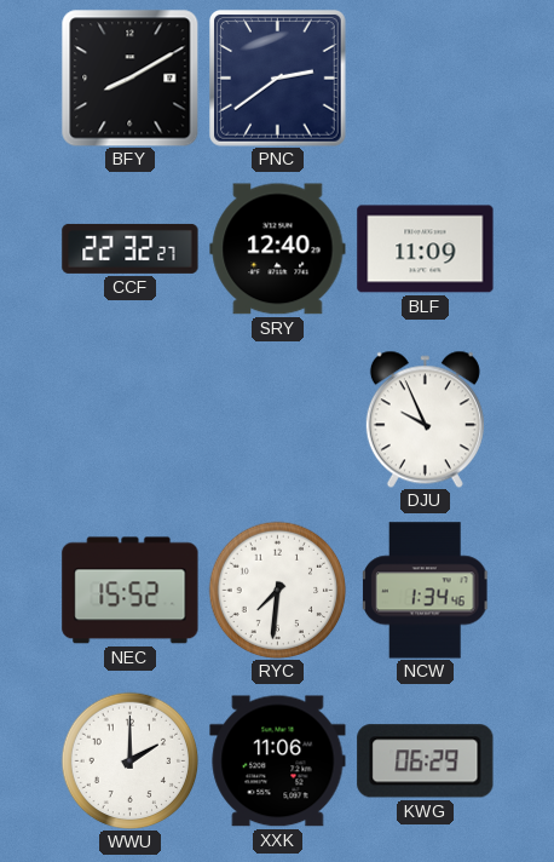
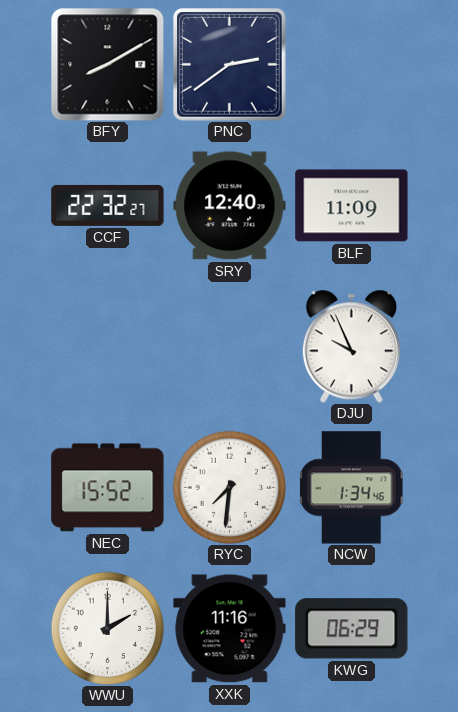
XXK: 11:06 -> 11:16
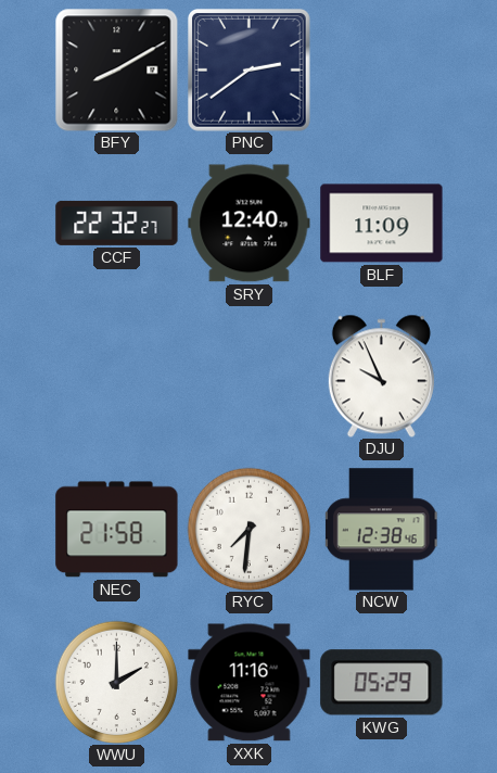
NEC: 15:52 -> 21:58
NCW: 1:34 -> 12:38
KWG: 06:29 -> 05:29
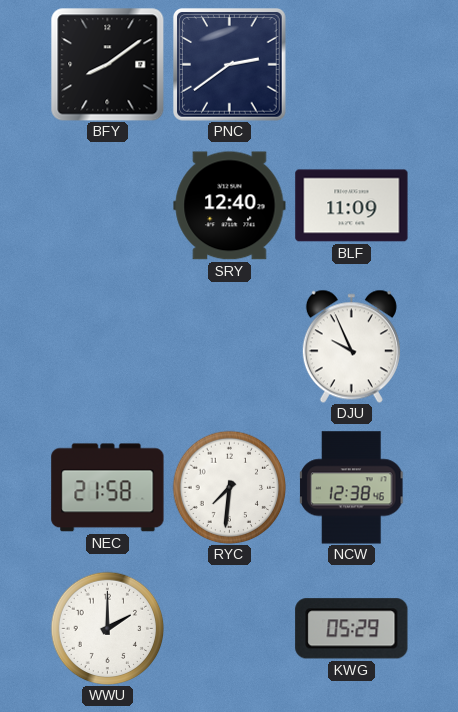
BFY: 8:10 -> 8:09
CCF: 22:32 -> none
XXK: 11:16 -> none
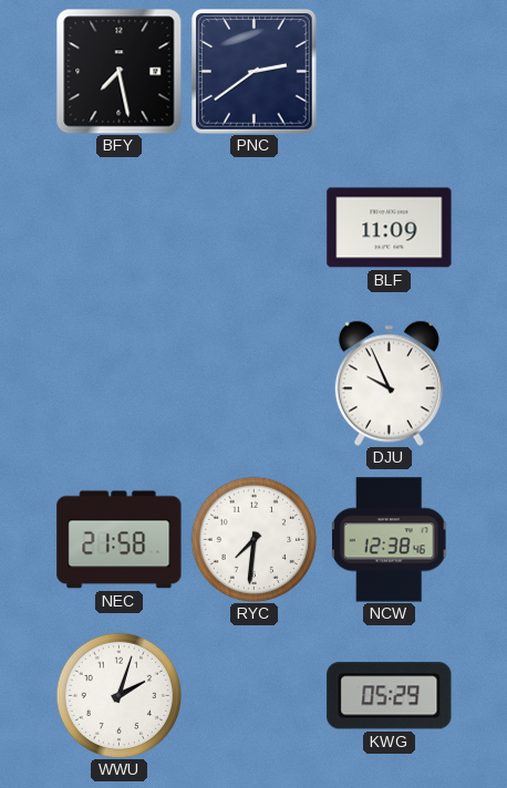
BFY: 8:09 -> 7:28
SRY: 12:40 -> none
WWU: 2:00 -> 2:03
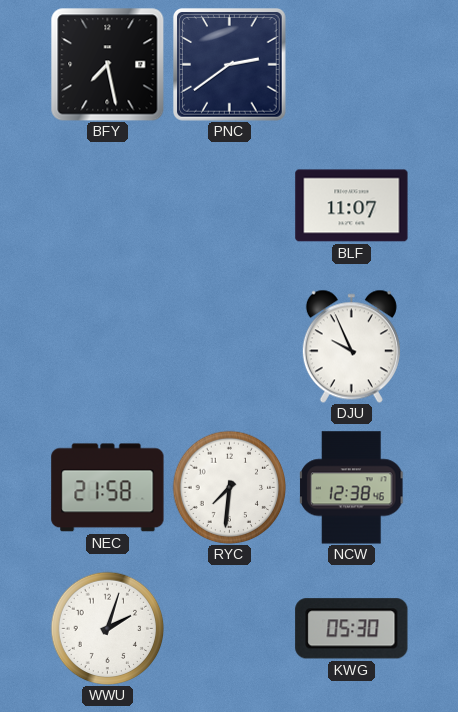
BLF: 11:09 -> 11:07
KWG: 05:29 -> 05:30
